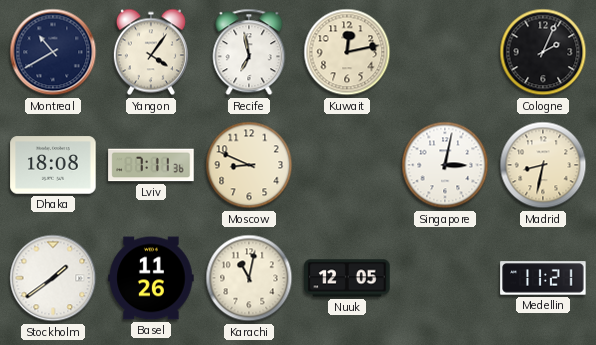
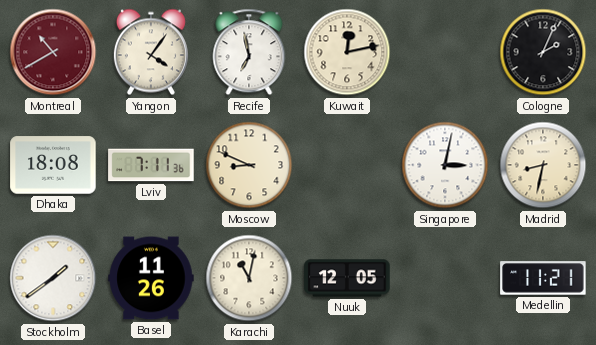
Montreal dial: navy -> burgundy
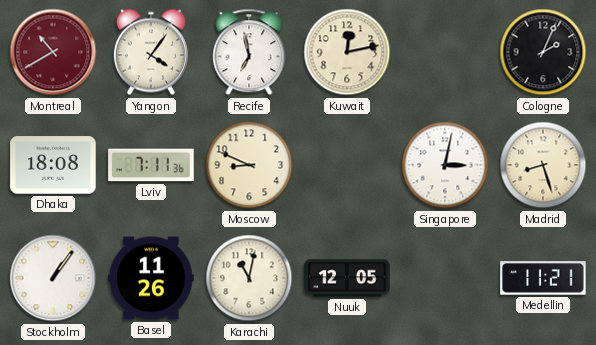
Madrid: 8:32 -> 8:27
Stockholm: 1:39 -> 1:06
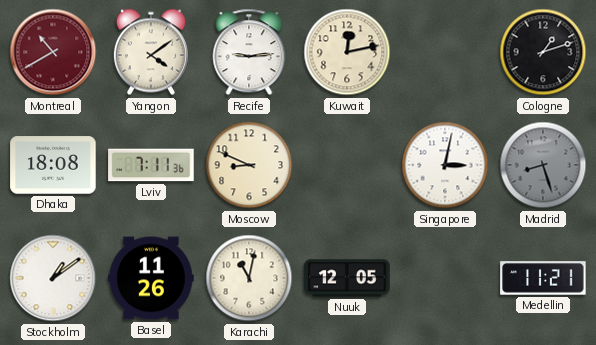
Yangon: 4:06 -> 4:09
Recife: 6:58 -> 9:14
Cologne: 2:04 -> 1:12
Madrid dial: cream -> grey
Stockholm: 1:06 -> 1:09
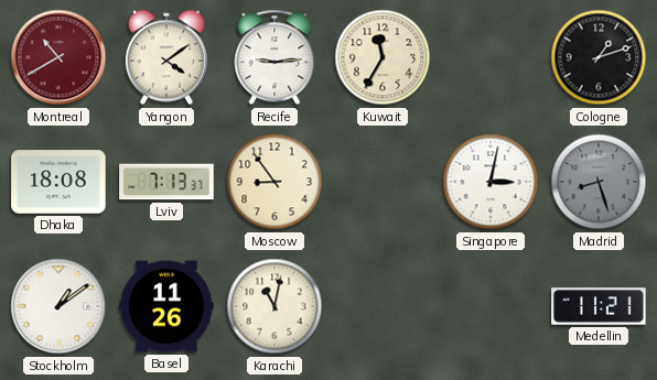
Kuwait: 12:13 -> 11:35
Lviv: 7:11 -> 7:13
Moscow: 8:49 -> 8:54
Nuuk: 12:05 -> none
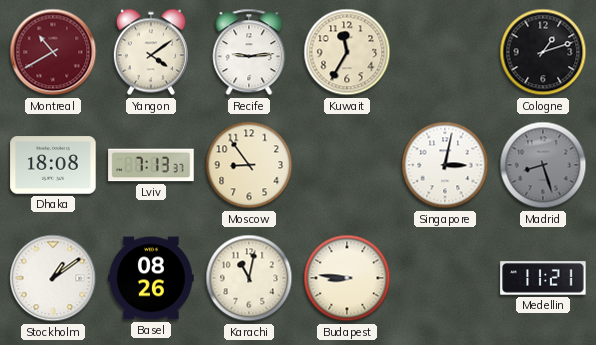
Basel: 11:26 -> 08:26
Budapest: none -> 8:46
